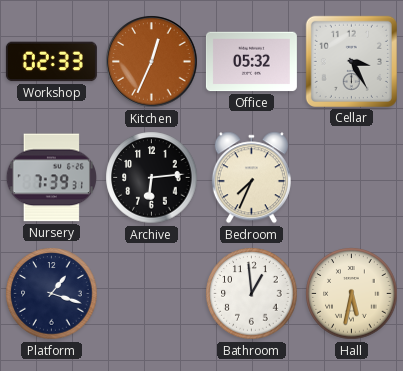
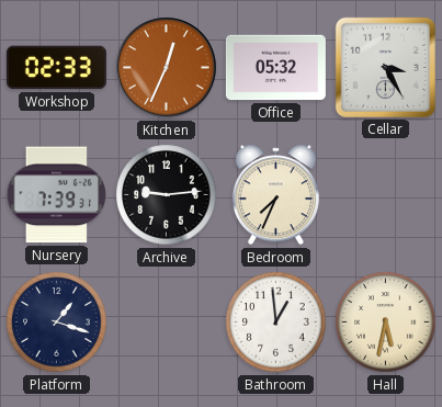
Archive: 6:14 -> 9:14
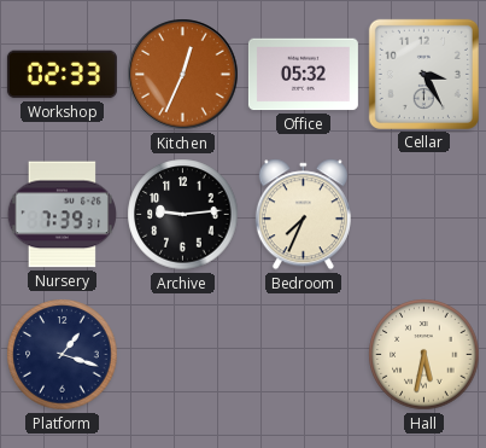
Bathroom: 12:59 -> none
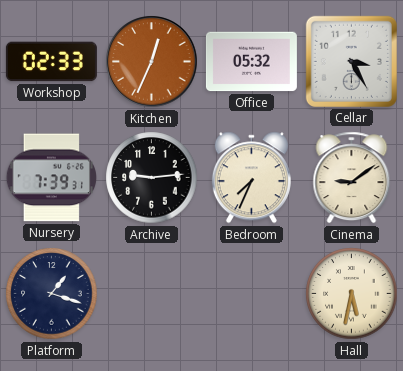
Cinema: none -> 9:09
